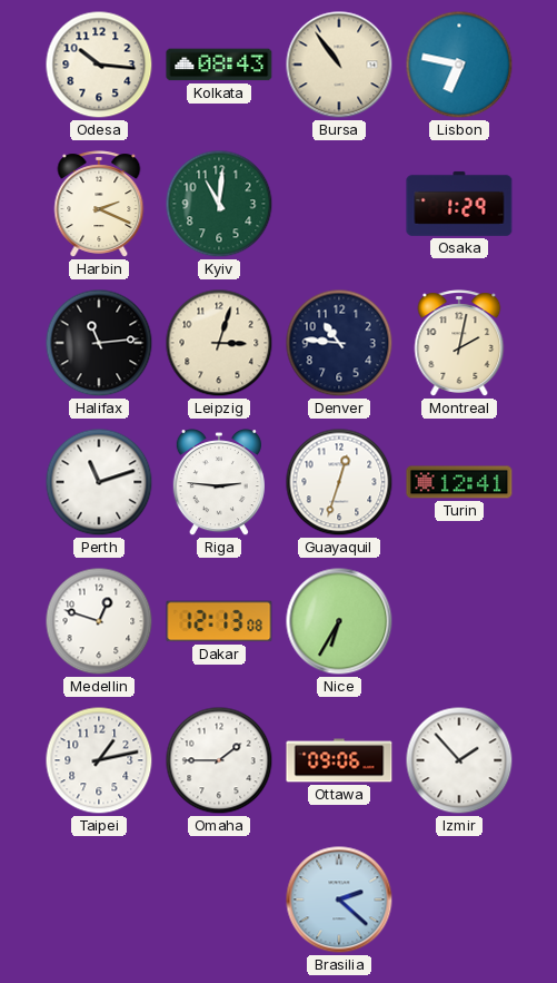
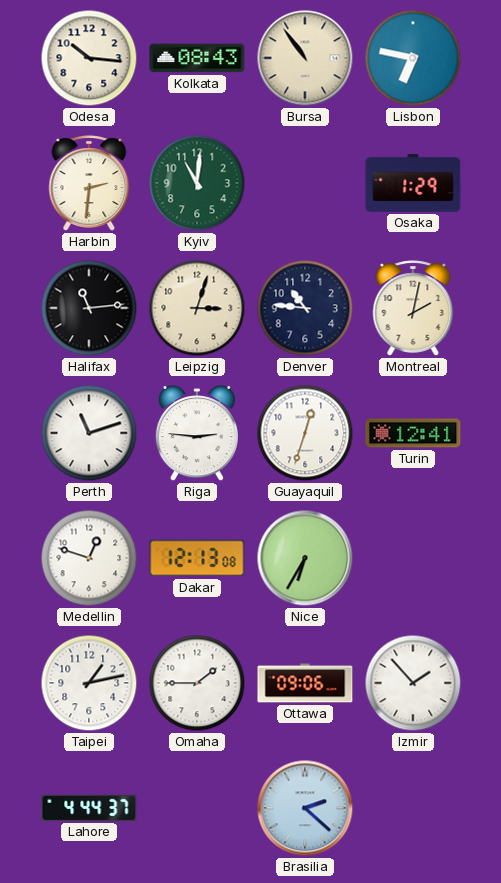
Harbin: 2:19 -> 2:31
Lahore: none -> 4:44
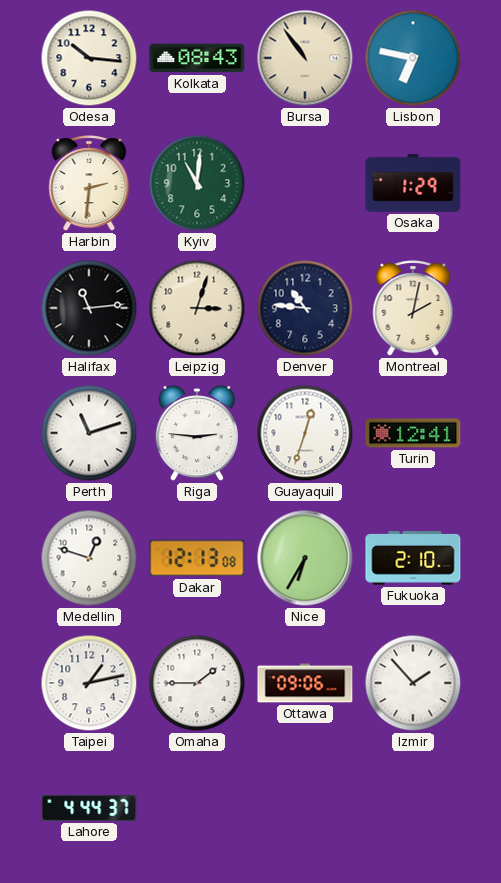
Fukuoka: none -> 2:10
Brasilia: 2:22 -> none
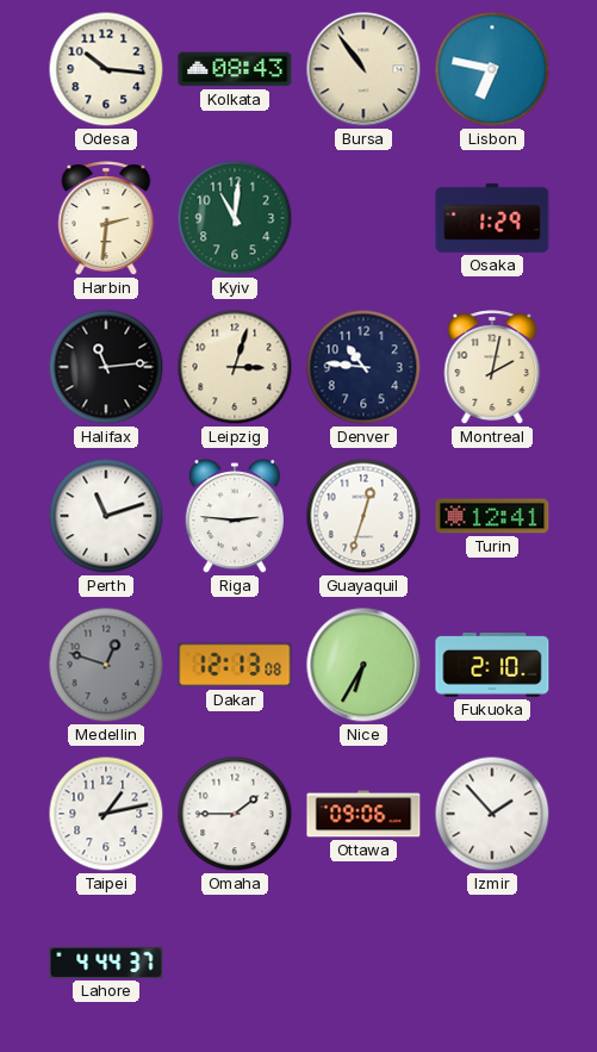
Medellin dial: white -> grey
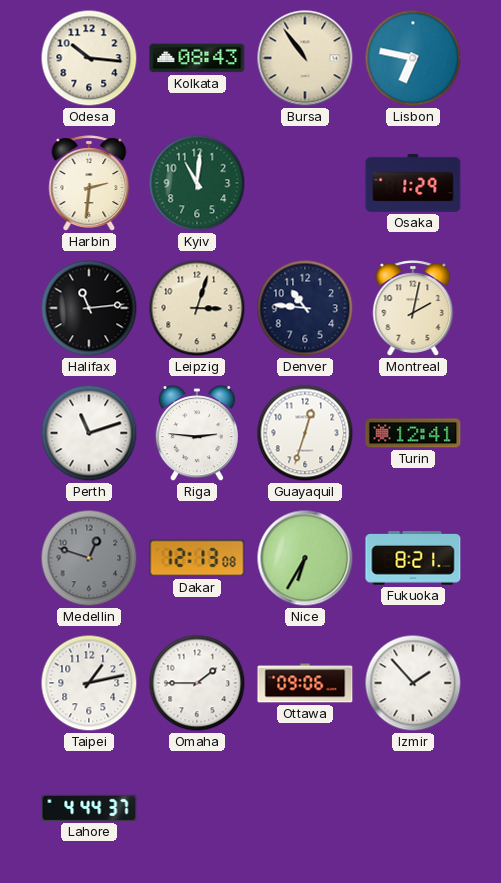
Fukuoka: 2:10 -> 8:21
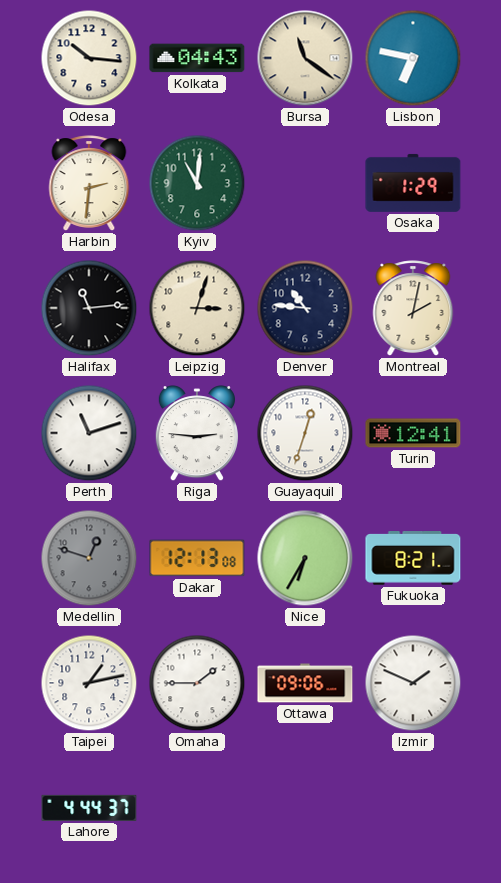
Kolkata: 08:43 -> 04:43
Bursa: 10:54 -> 11:21
Izmir: 1:53 -> 1:49
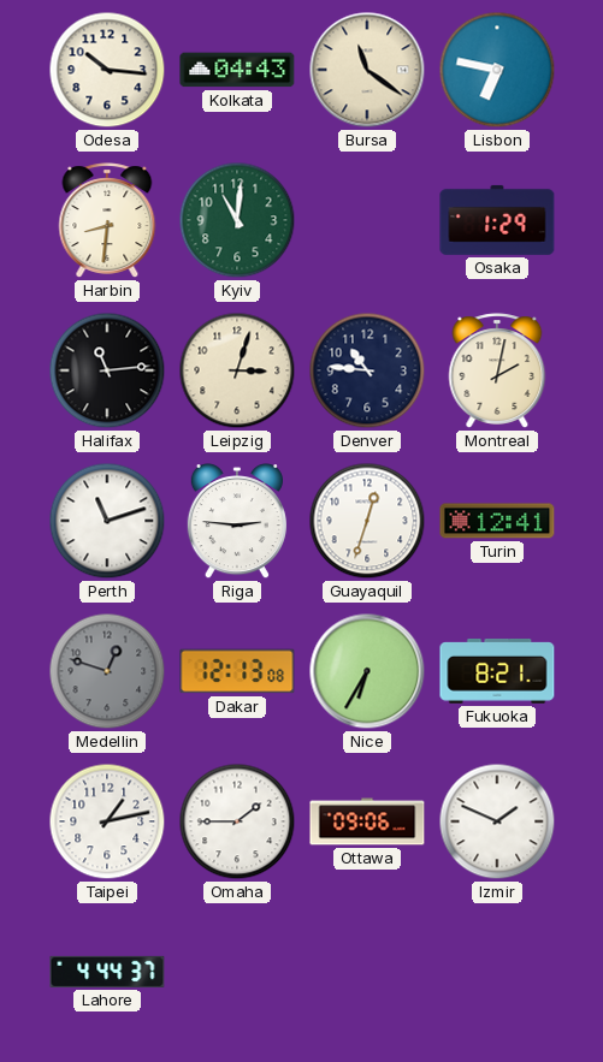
Harbin: 2:31 -> 8:31
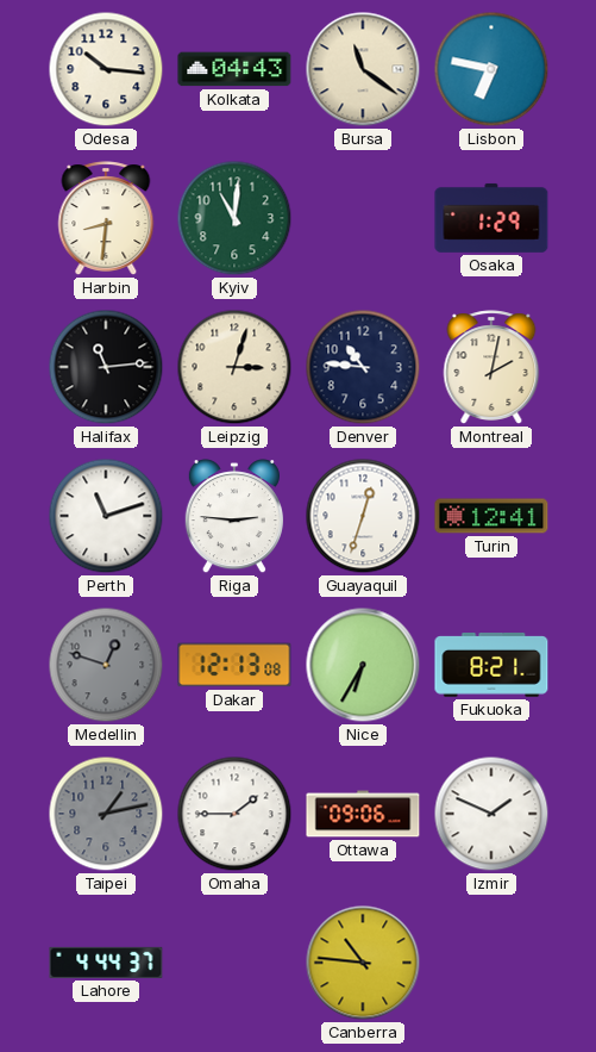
Taipei dial: white -> grey
Canberra: none -> 10:46
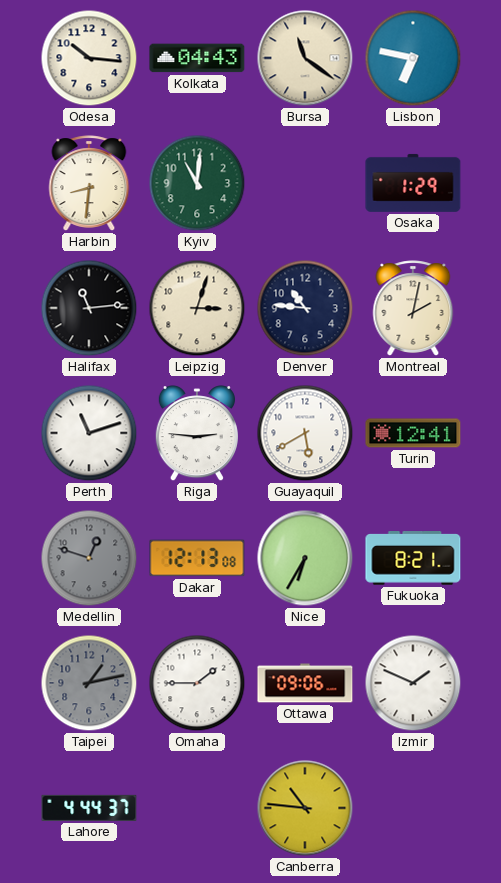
Guayaquil: 12:33 -> 5:40
